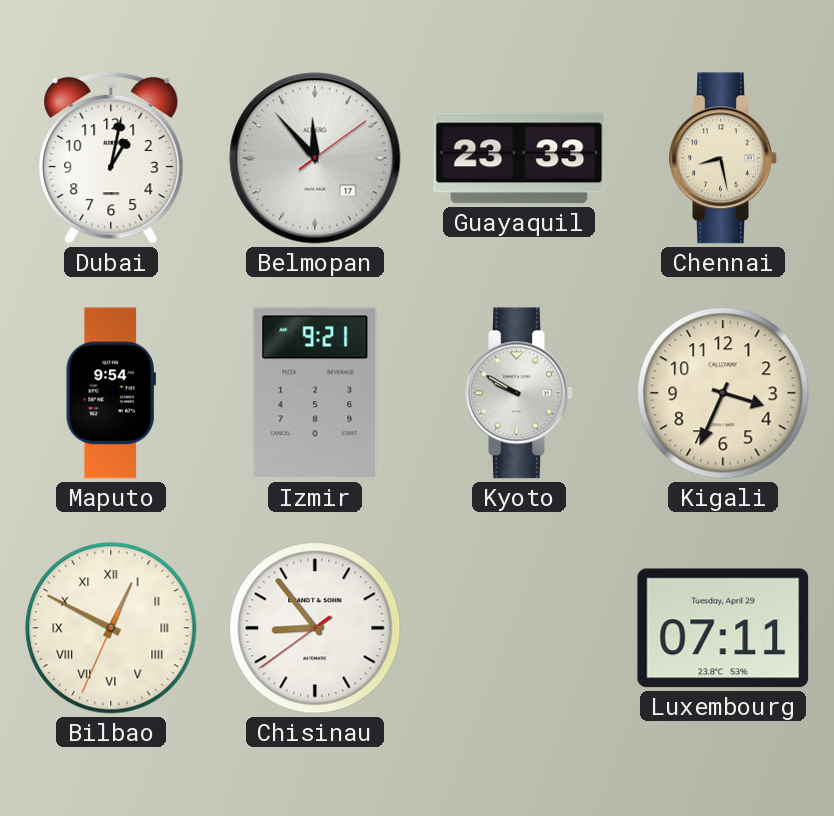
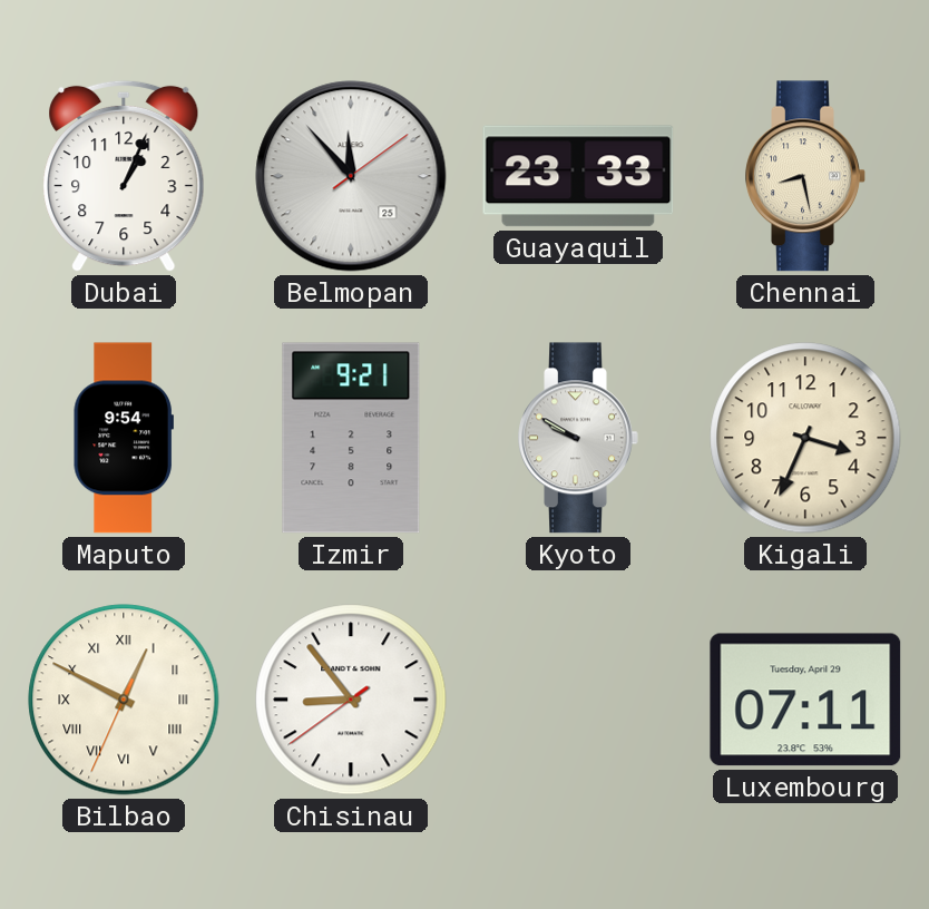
Dubai: 1:02 -> 1:04
Belmopan date: 17 -> 25
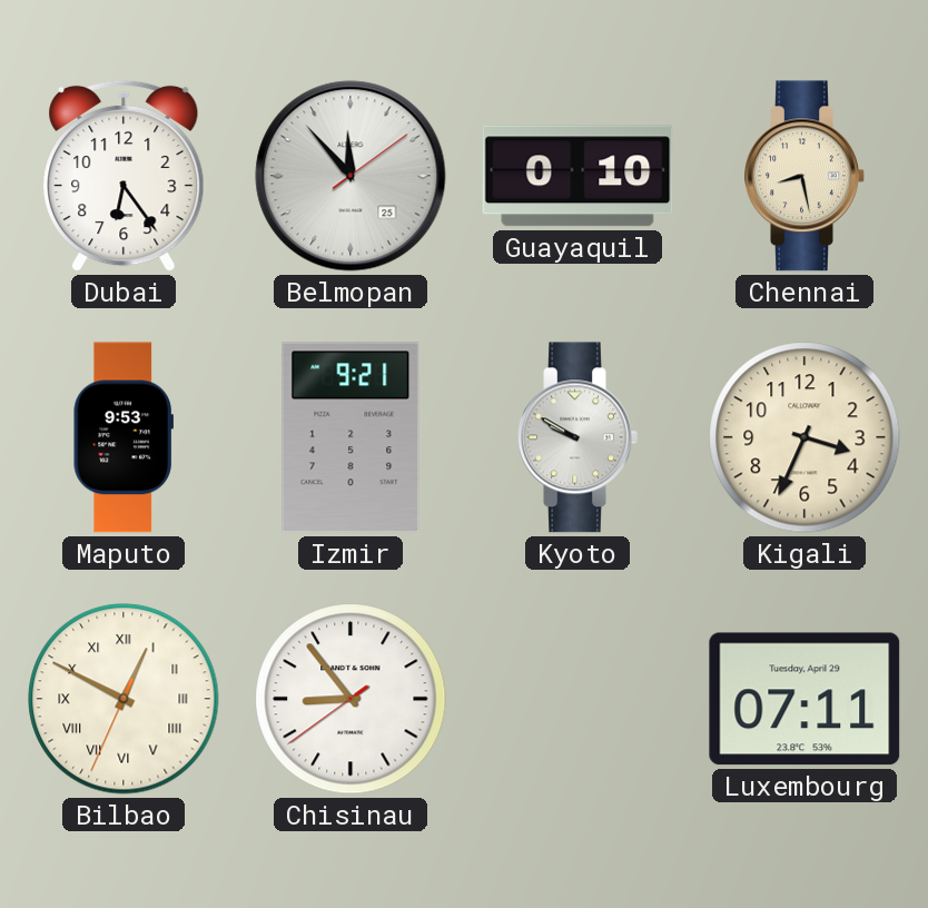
Dubai: 1:04 -> 6:24
Guayaquil: 23:33 -> 0:10
Maputo: 9:54 -> 9:53
